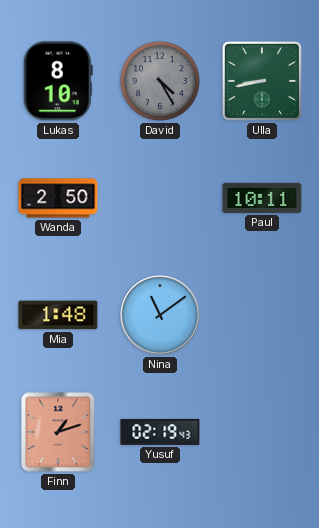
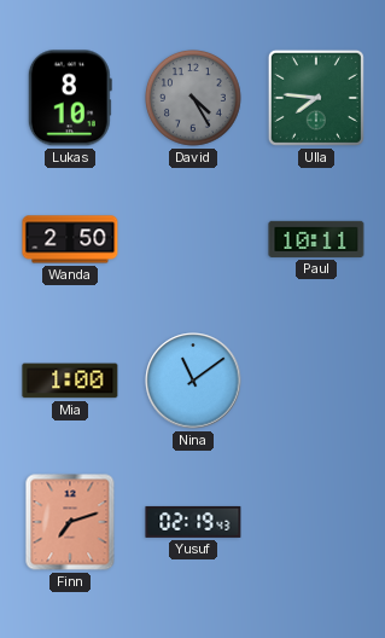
Ulla: 8:43 -> 7:46
Mia: 1:48 -> 1:00
Finn: 1:12 -> 7:12
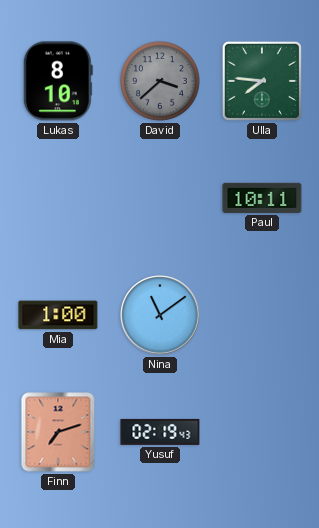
David: 4:25 -> 3:38
Wanda: 2:50 -> none
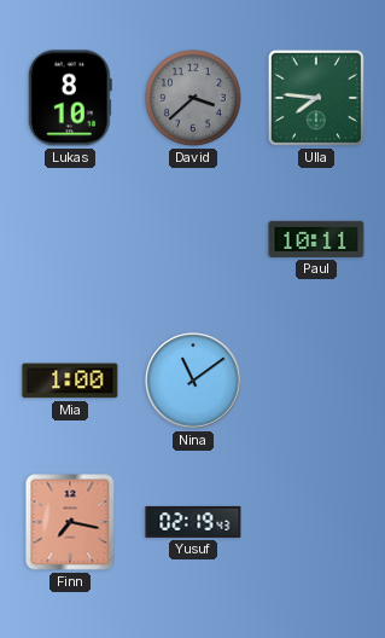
Finn: 7:12 -> 7:17
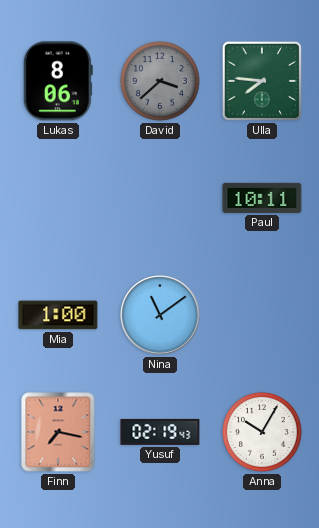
Lukas: 8:10 -> 8:06
Anna: none -> 10:05
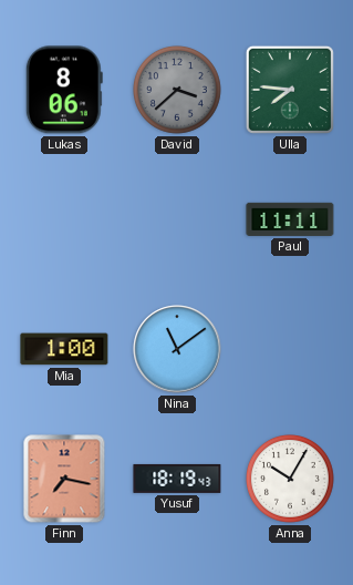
Paul: 10:11 -> 11:11
Yusuf: 02:19 -> 18:19
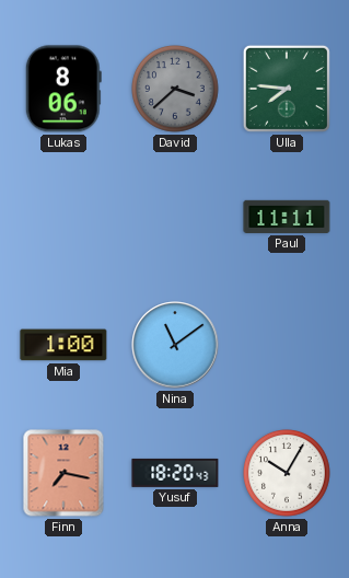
Yusuf: 18:19 -> 18:20
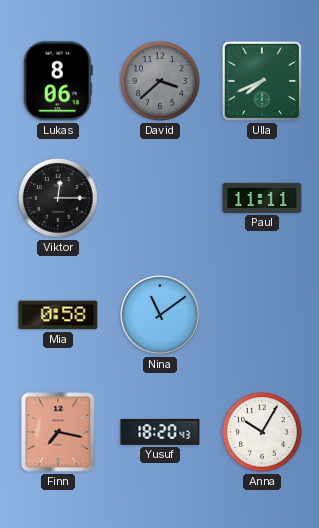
Ulla: 7:46 -> 7:41
Viktor: none -> 12:15
Mia: 1:00 -> 0:58
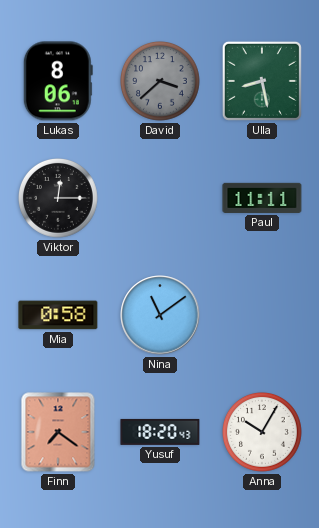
Ulla: 7:41 -> 8:28
Finn: 7:17 -> 7:21
